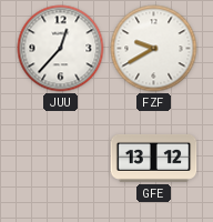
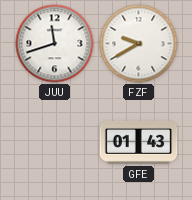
JUU: 12:37 -> 11:42
GFE: 13:12 -> 01:43
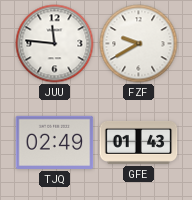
JUU: 11:42 -> 11:46
TJQ: none -> 02:49
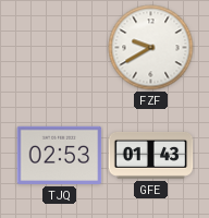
JUU: 11:46 -> none
TJQ: 02:49 -> 02:53
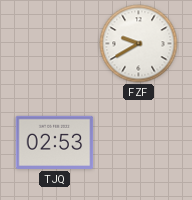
GFE: 01:43 -> none
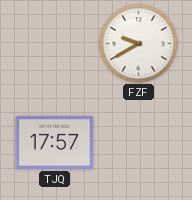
TJQ: 02:53 -> 17:57
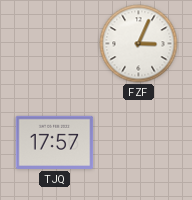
FZF: 9:40 -> 3:04
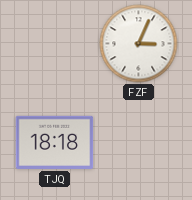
TJQ: 17:57 -> 18:18
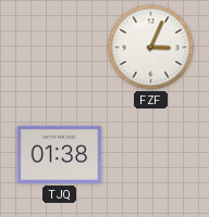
TJQ: 18:18 -> 01:38
